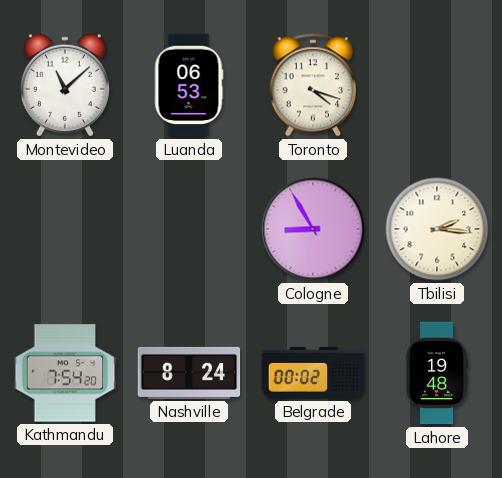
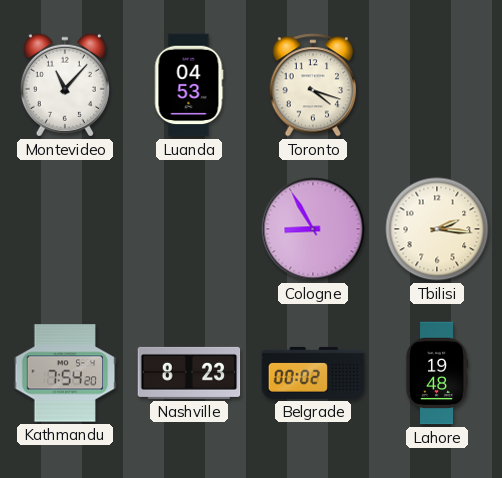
Montevideo: 11:08 -> 11:07
Luanda: 06:53 -> 04:53
Nashville: 8:24 -> 8:23
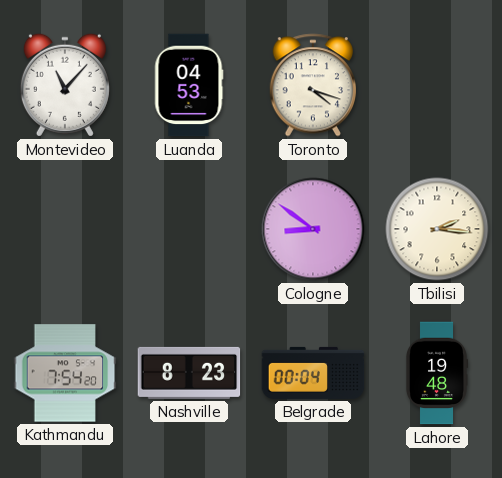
Cologne: 8:55 -> 8:51
Belgrade: 00:02 -> 00:04
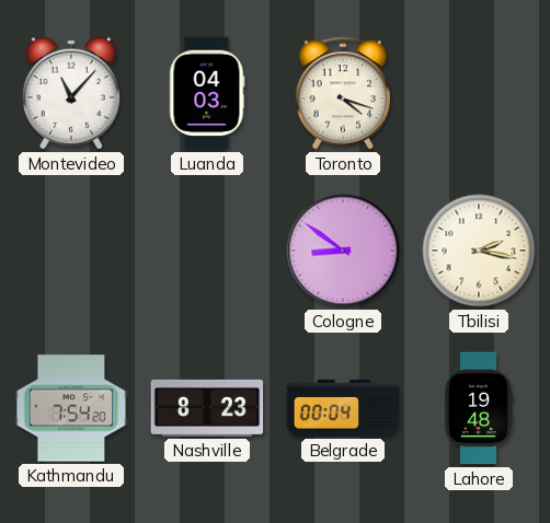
Luanda: 04:53 -> 04:03
Tbilisi: 2:16 -> 2:17
